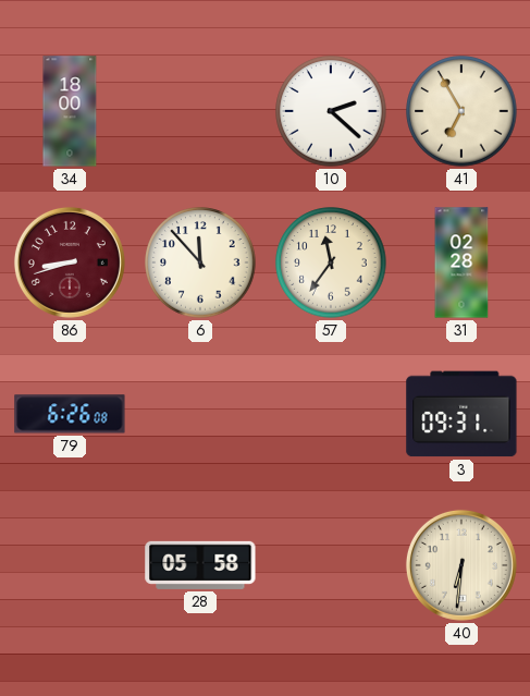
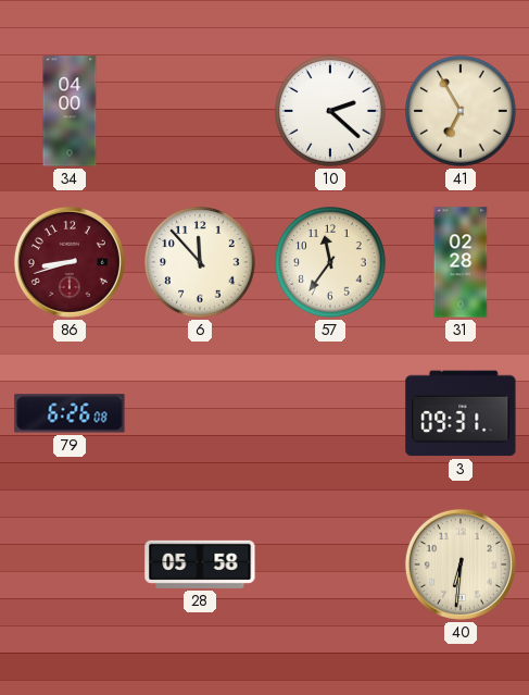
34: 18:00 -> 04:00
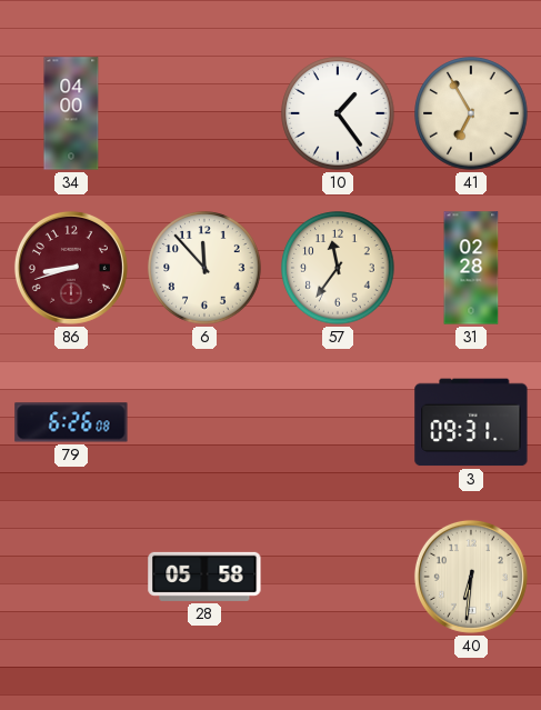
10: 2:22 -> 1:24
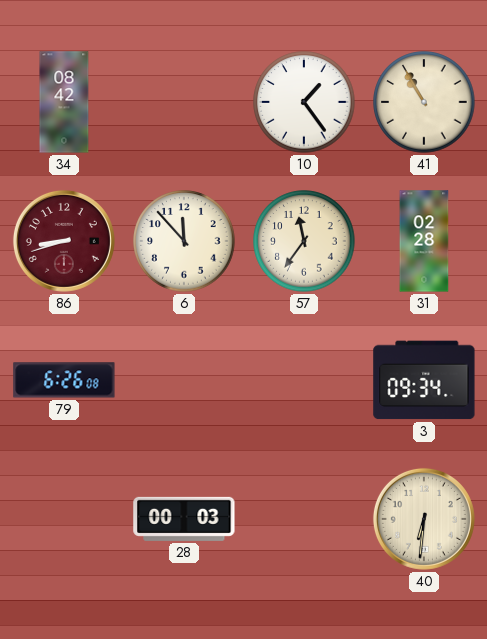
34: 04:00 -> 08:42
41: 6:55 -> 10:55
3: 09:31 -> 09:34
28: 05:58 -> 00:03
